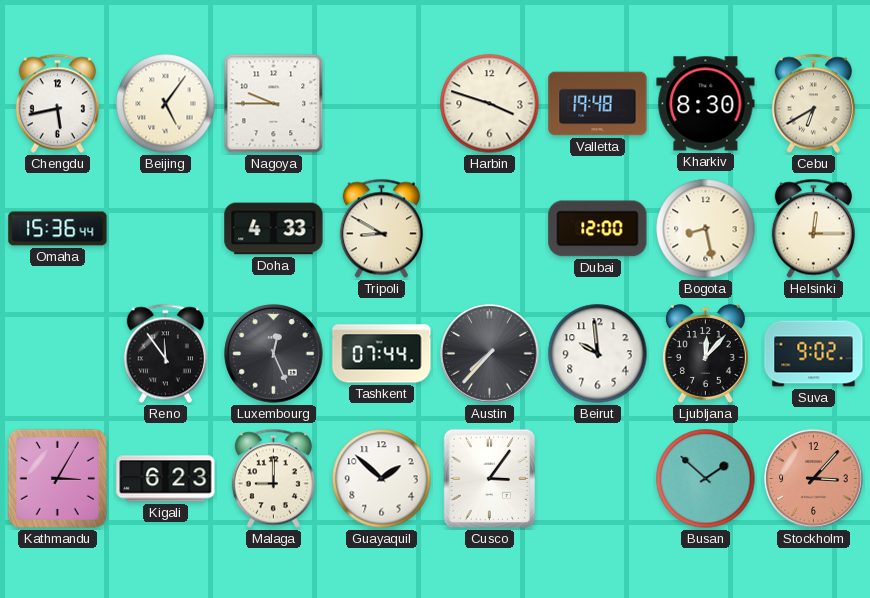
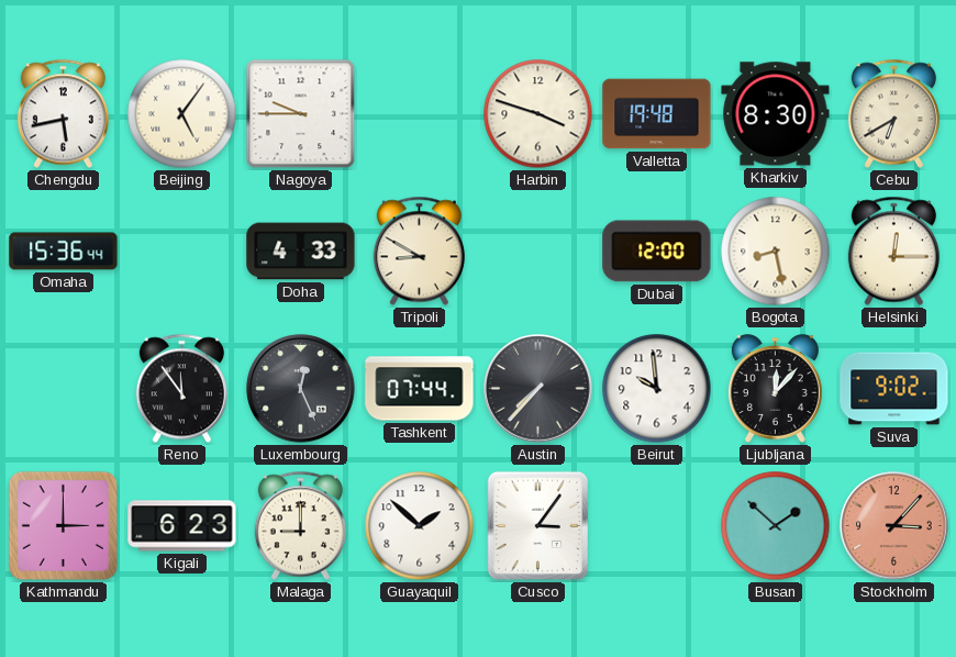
Kathmandu: 3:05 -> 3:00
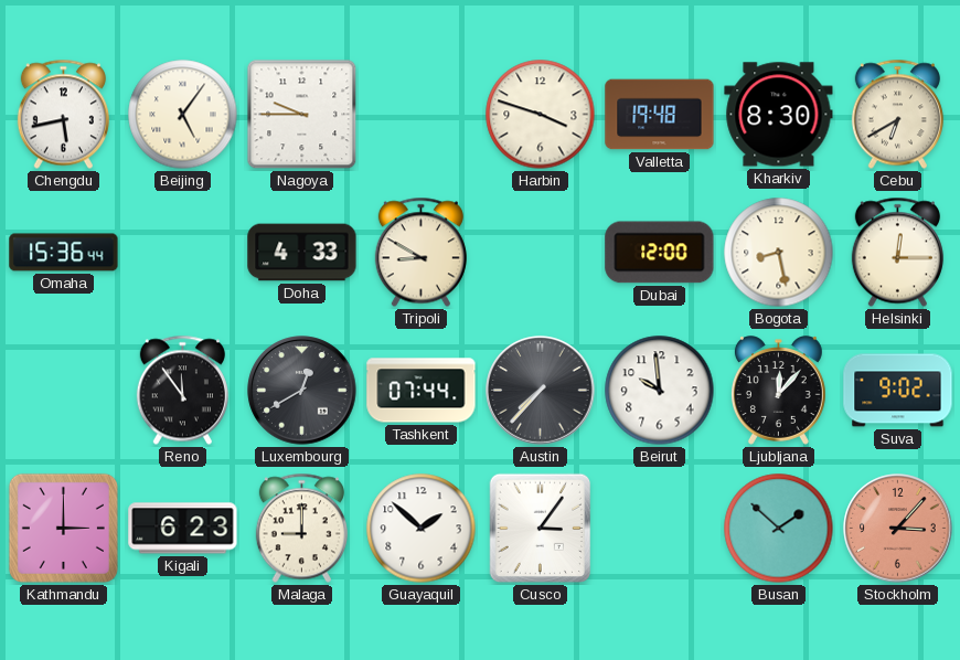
Luxembourg: 12:26 -> 12:40
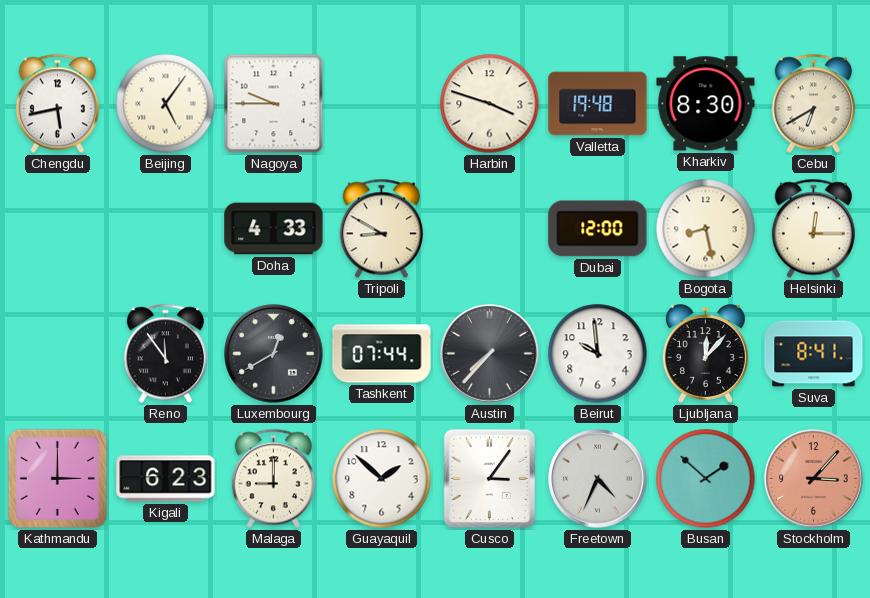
Omaha: 15:36 -> none
Suva: 9:02 -> 8:41
Freetown: none -> 4:34
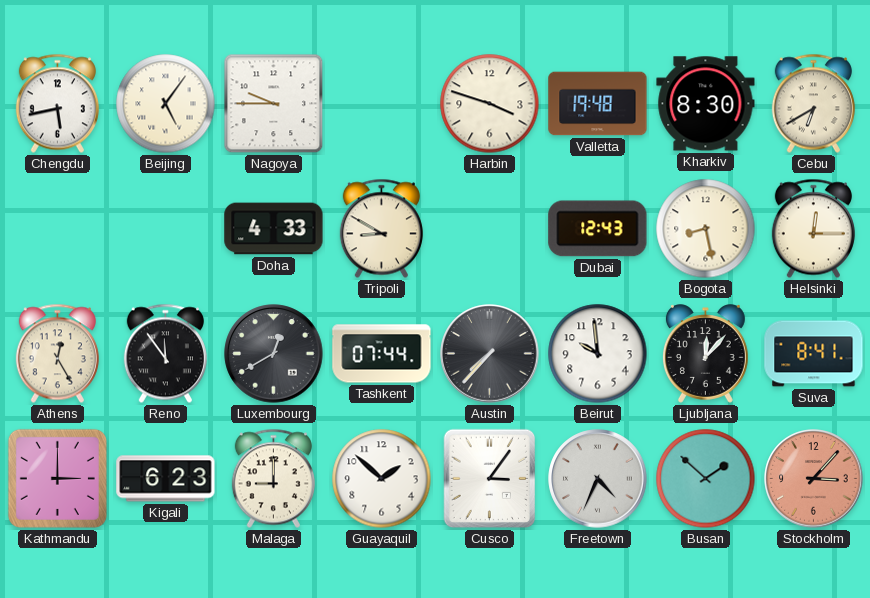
Dubai: 12:00 -> 12:43
Athens: none -> 12:25
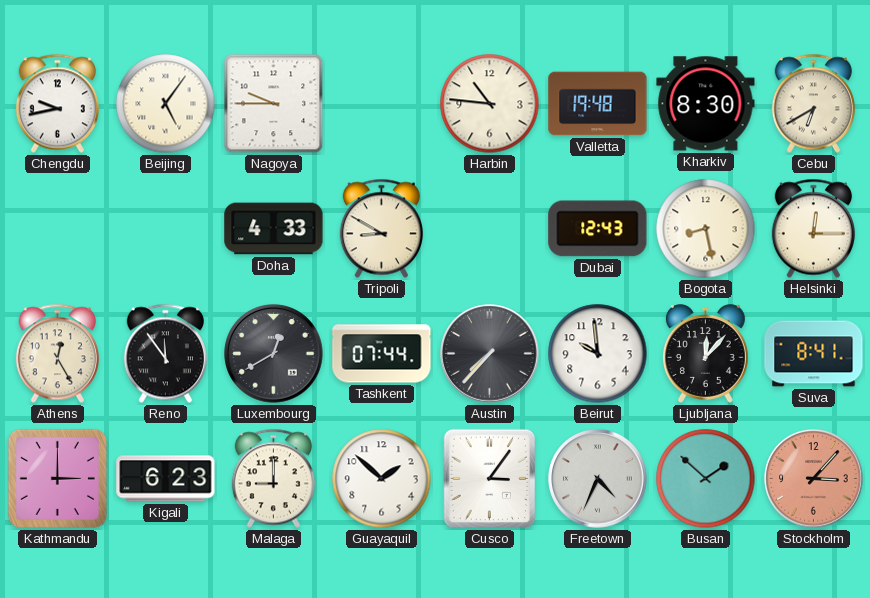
Chengdu: 5:43 -> 9:43
Harbin: 3:48 -> 10:46
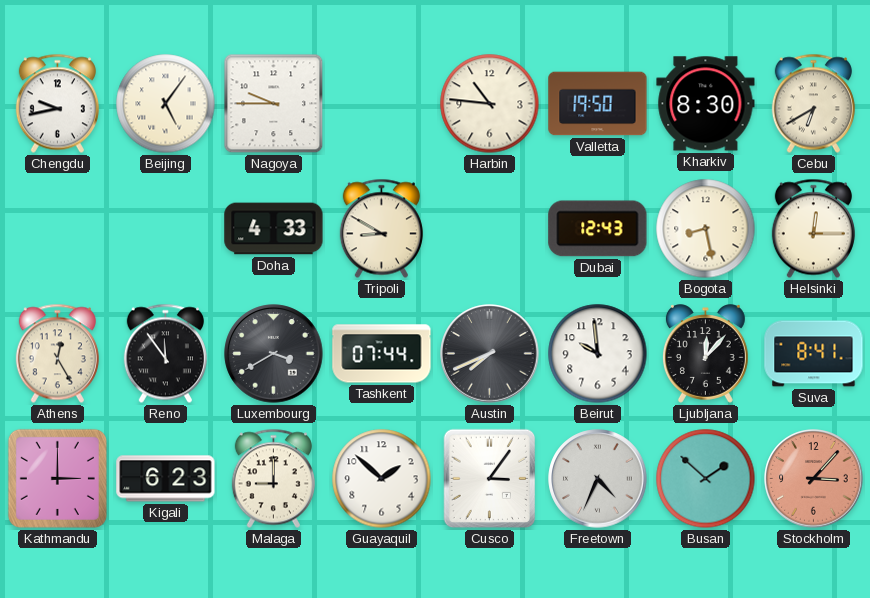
Valletta: 19:48 -> 19:50
Luxembourg: 12:40 -> 3:40
Austin: 7:37 -> 7:41
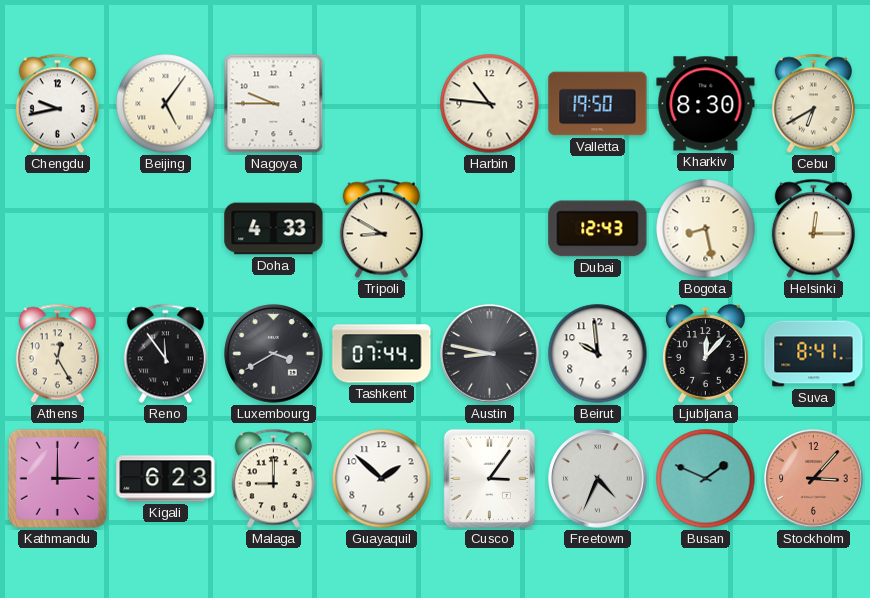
Austin: 7:41 -> 8:47
Busan: 1:52 -> 1:49
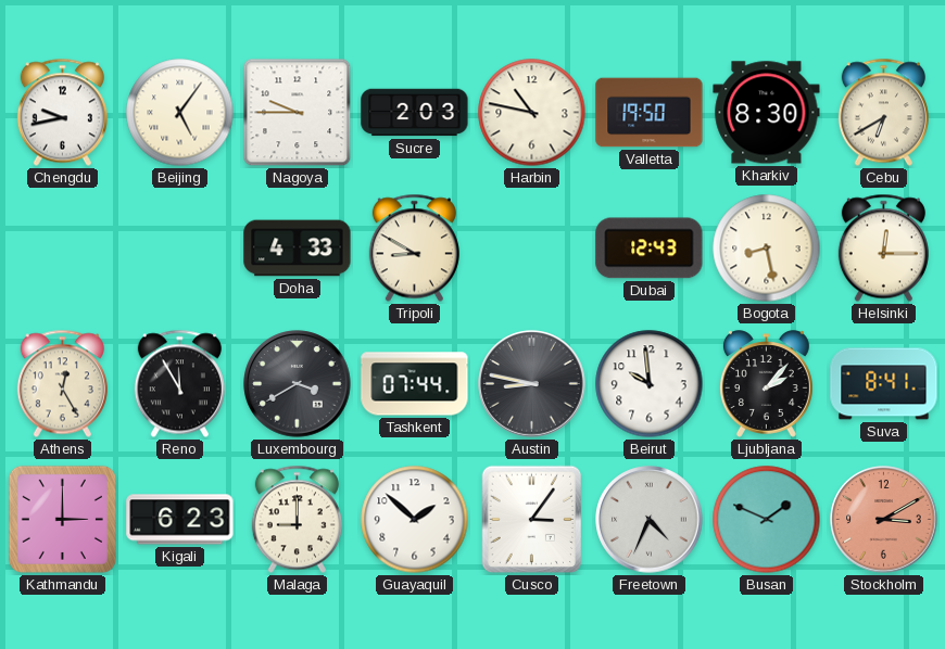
Sucre: none -> 2:03
Harbin: 10:46 -> 10:47
Reno: 11:54 -> 11:55
Ljubljana: 12:07 -> 2:07
Stockholm: 3:07 -> 3:10
